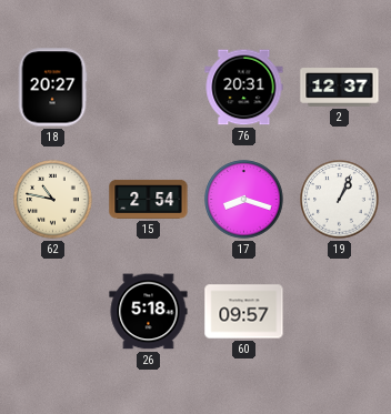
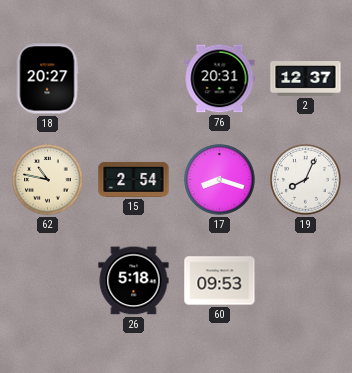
19: 1:04 -> 8:04
60: 09:57 -> 09:53
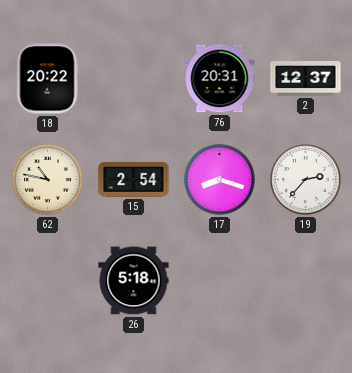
18: 20:27 -> 20:22
19: 8:04 -> 2:37
60: 09:53 -> none
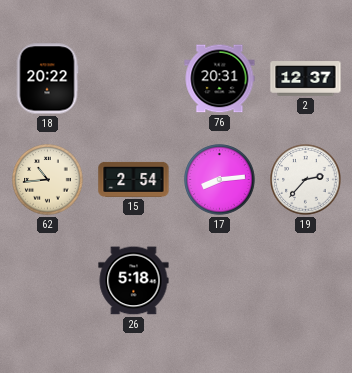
62: 10:47 -> 10:44
17: 8:18 -> 8:14
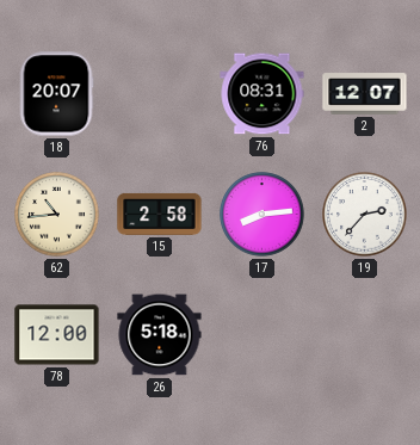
18: 20:22 -> 20:07
76: 20:31 -> 08:31
2: 12:37 -> 12:07
15: 2:54 -> 2:58
78: none -> 12:00
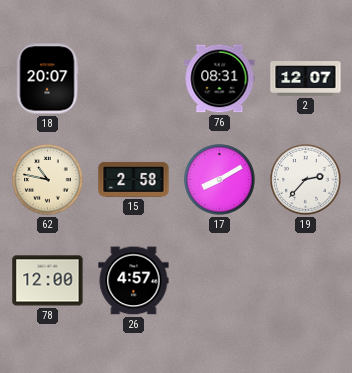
62: 10:44 -> 10:47
17: 8:14 -> 8:10
26: 5:18 -> 4:57
